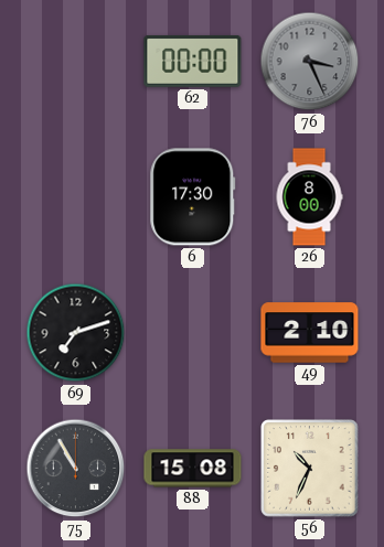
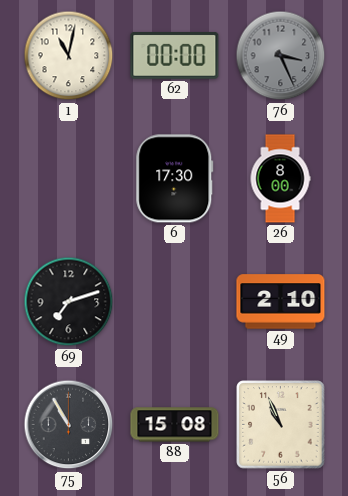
1: none -> 11:02
56: 10:34 -> 10:56
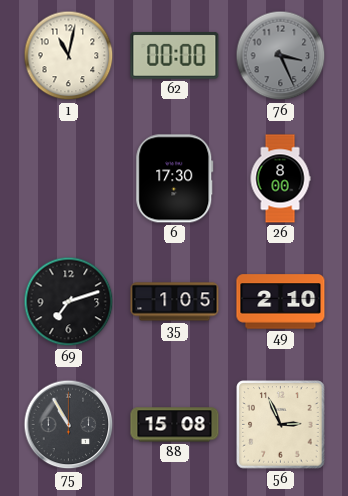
35: none -> 1:05
56: 10:56 -> 2:56
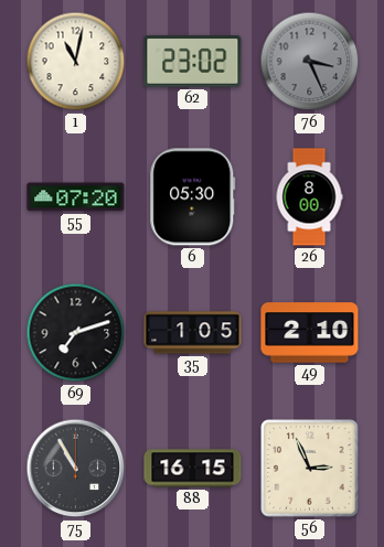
62: 00:00 -> 23:02
55: none -> 07:20
6: 17:30 -> 05:30
88: 15:08 -> 16:15
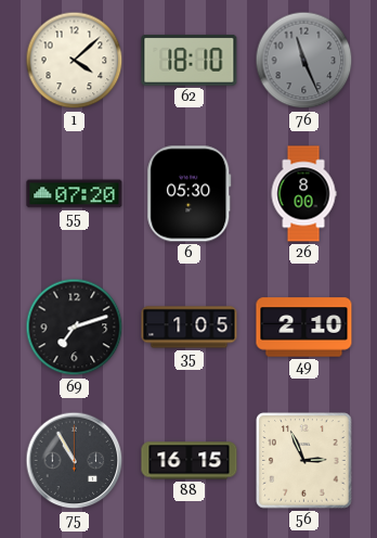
1: 11:02 -> 4:08
62: 23:02 -> 18:10
76: 3:26 -> 11:26
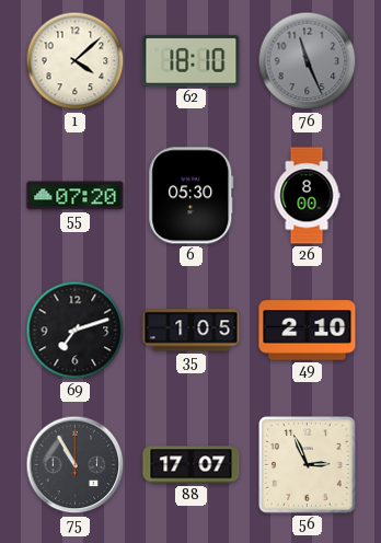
88: 16:15 -> 17:07
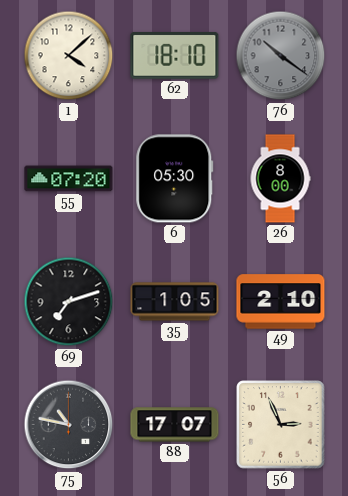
76: 11:26 -> 10:21
75: 10:55 -> 10:47
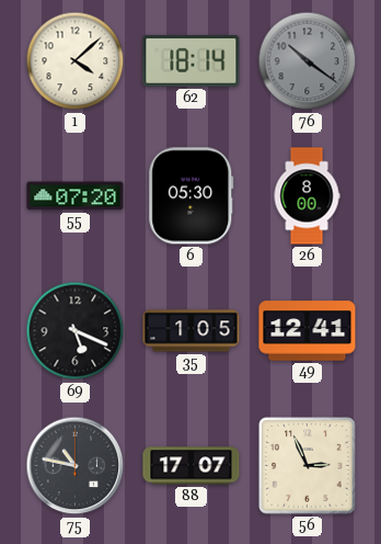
62: 18:10 -> 18:14
69: 7:12 -> 5:19
49: 2:10 -> 12:41
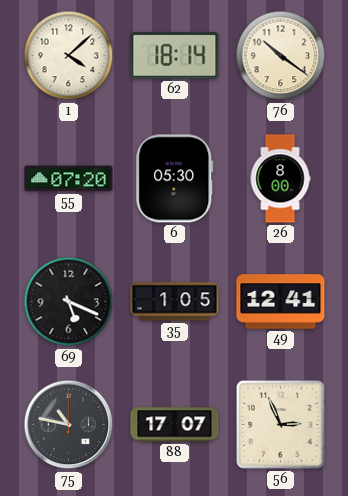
76 dial: grey -> cream
